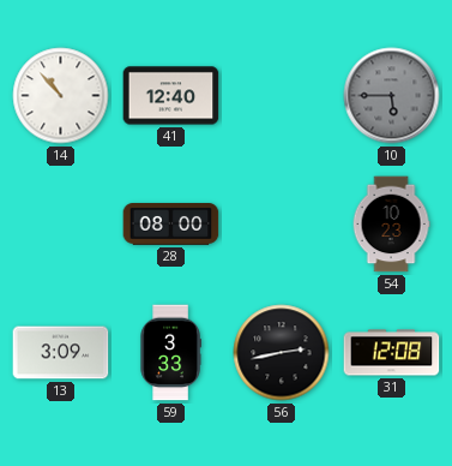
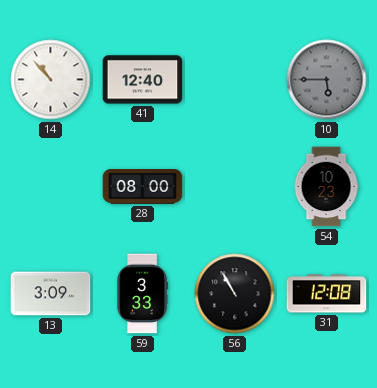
56: 2:43 -> 10:55
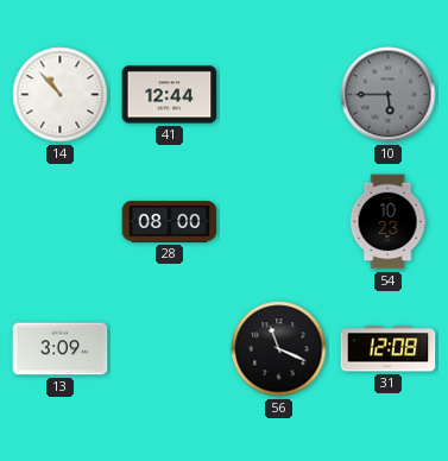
41: 12:40 -> 12:44
59: 3:33 -> none
56: 10:55 -> 11:19
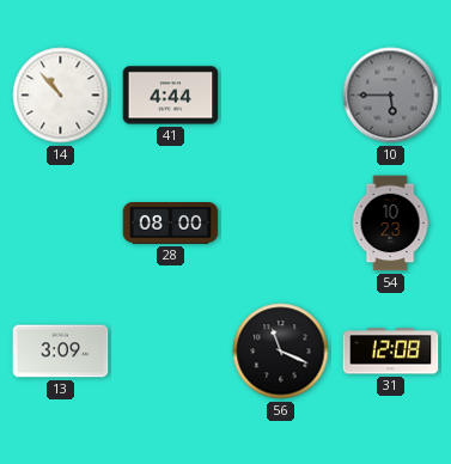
41: 12:44 -> 4:44
